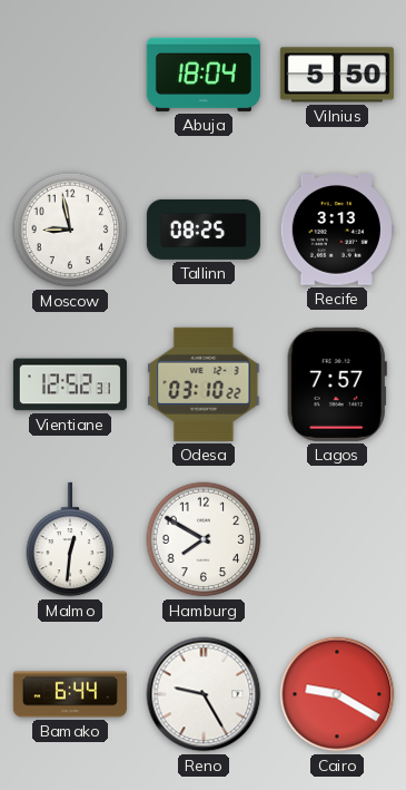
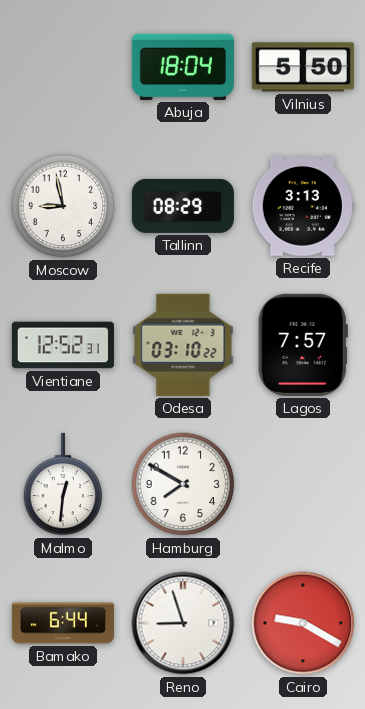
Tallinn: 08:25 -> 08:29
Reno: 9:25 -> 8:57
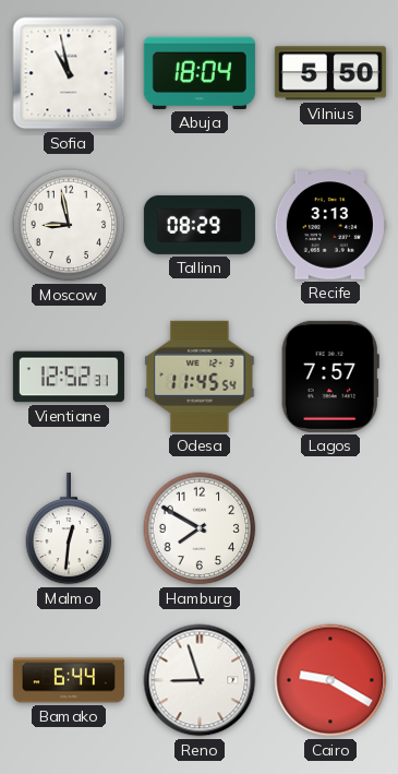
Sofia: none -> 10:58
Odesa: 03:10 -> 11:45
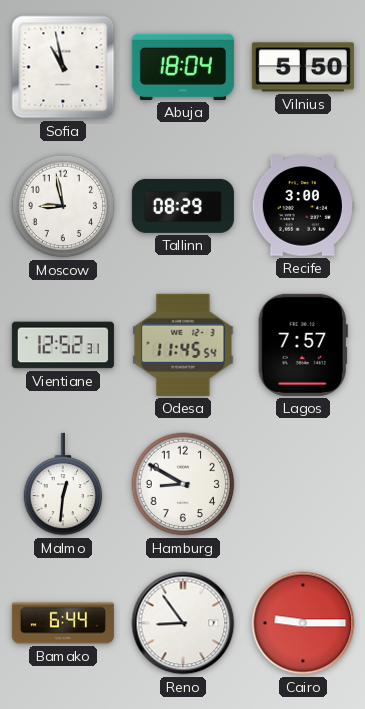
Recife: 3:13 -> 3:00
Hamburg: 7:50 -> 8:50
Reno: 8:57 -> 8:54
Cairo: 9:20 -> 9:15
